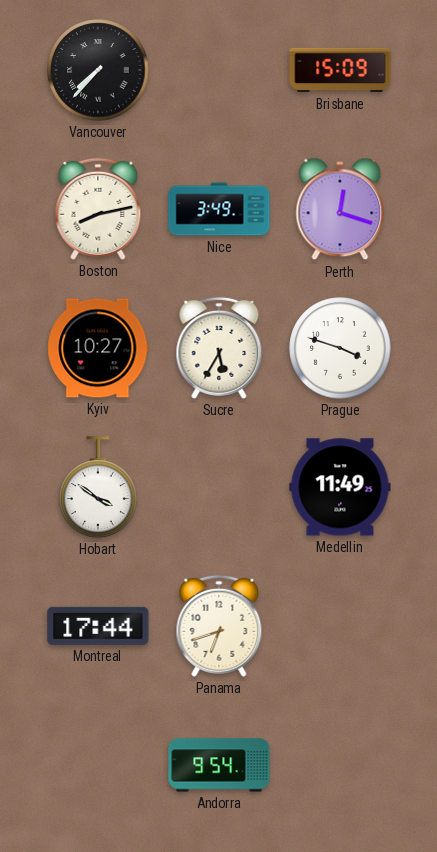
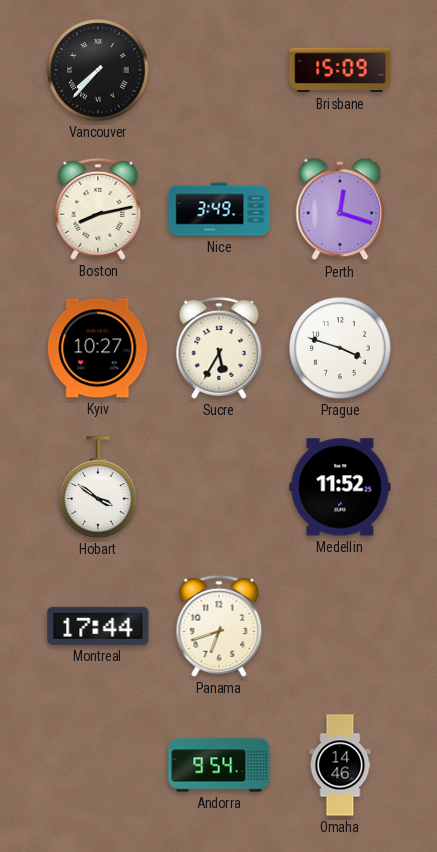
Medellin: 11:49 -> 11:52
Omaha: none -> 14:46
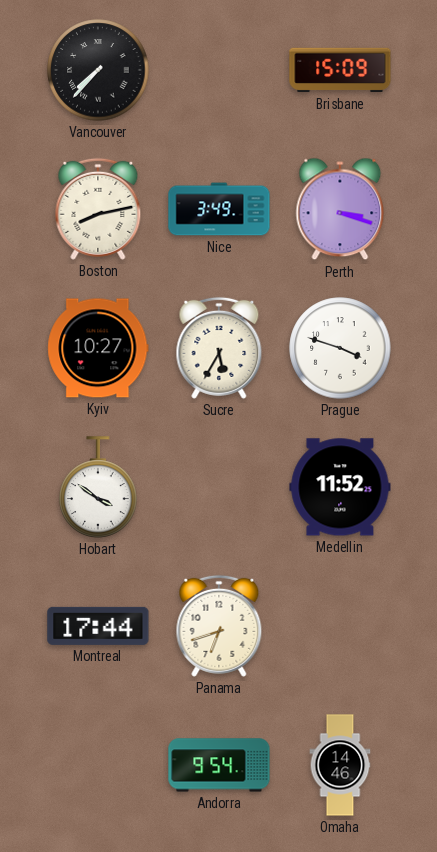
Perth: 12:18 -> 3:18
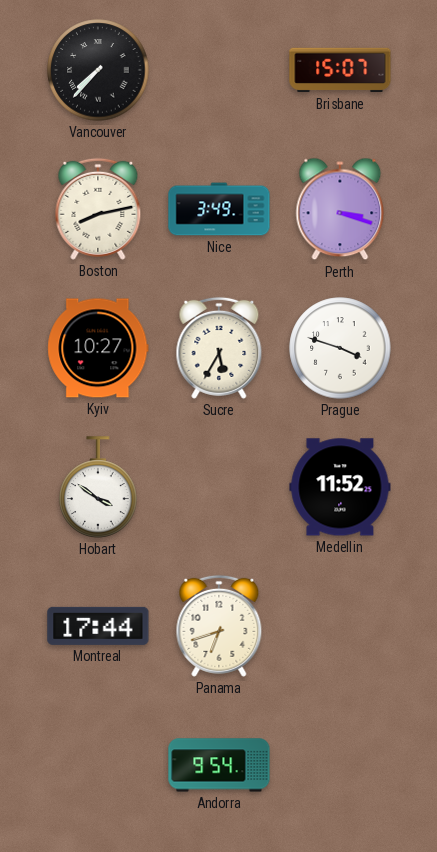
Brisbane: 15:09 -> 15:07
Omaha: 14:46 -> none
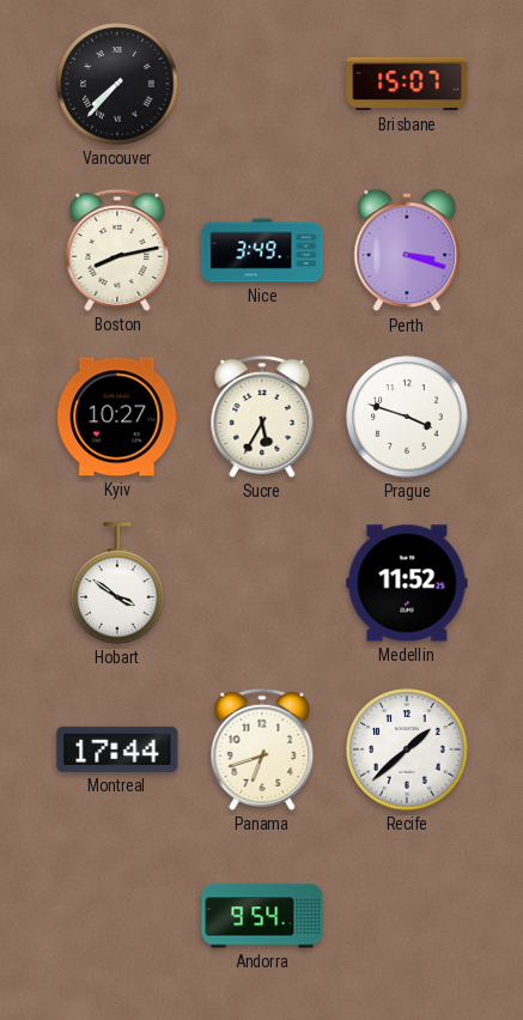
Recife: none -> 1:38
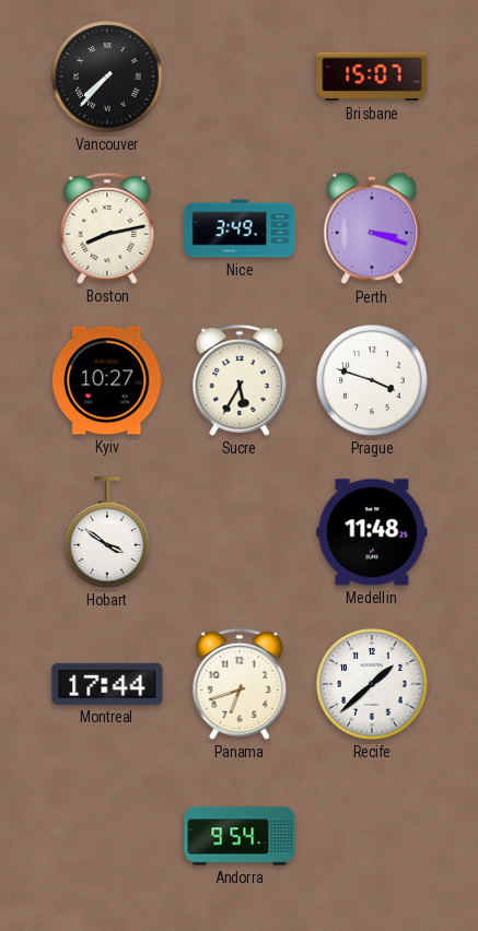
Medellin: 11:52 -> 11:48
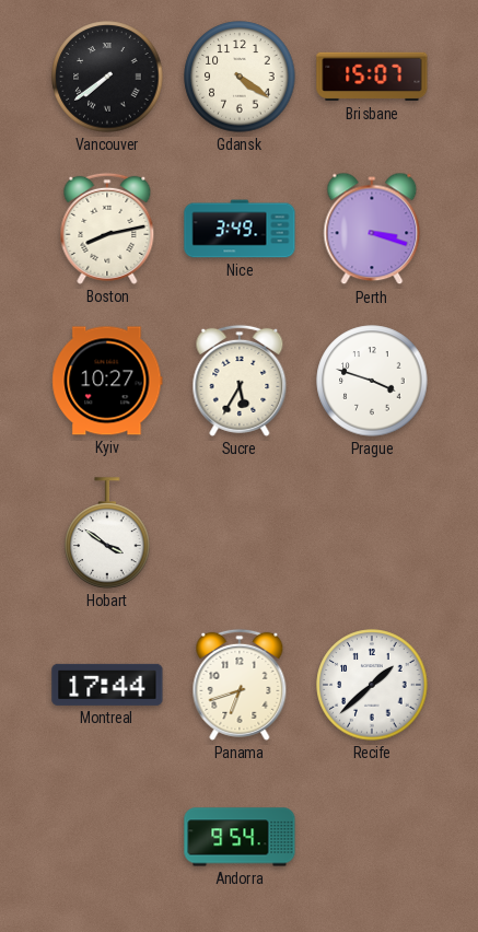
Vancouver: 7:37 -> 7:39
Gdansk: none -> 4:21
Medellin: 11:48 -> none
